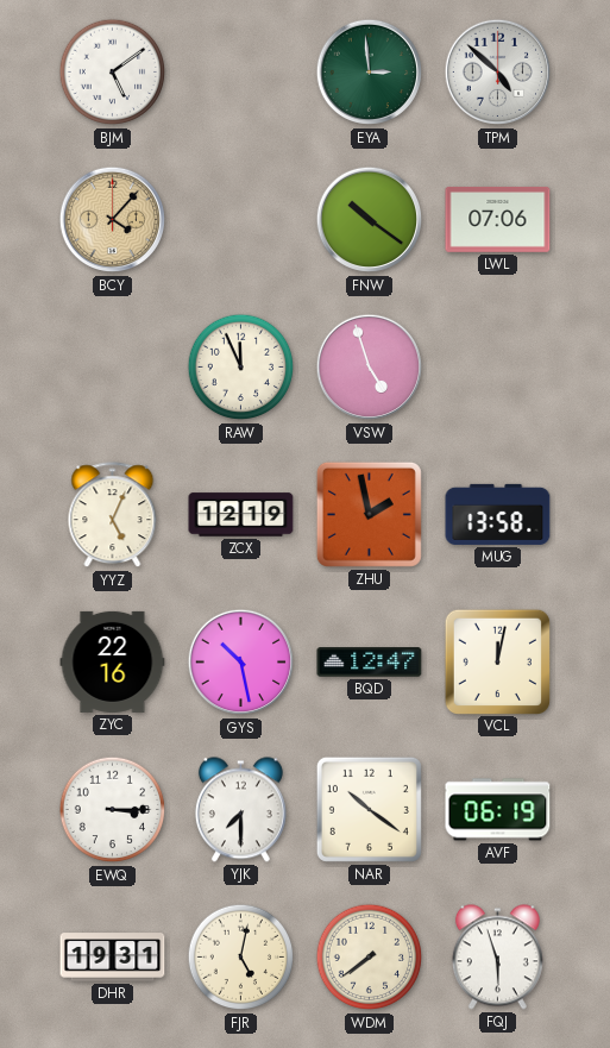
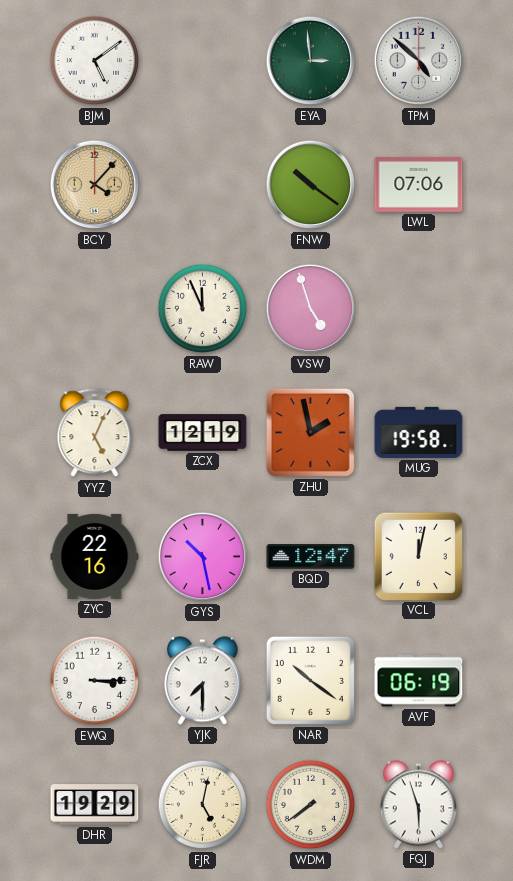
MUG: 13:58 -> 19:58
DHR: 19:31 -> 19:29
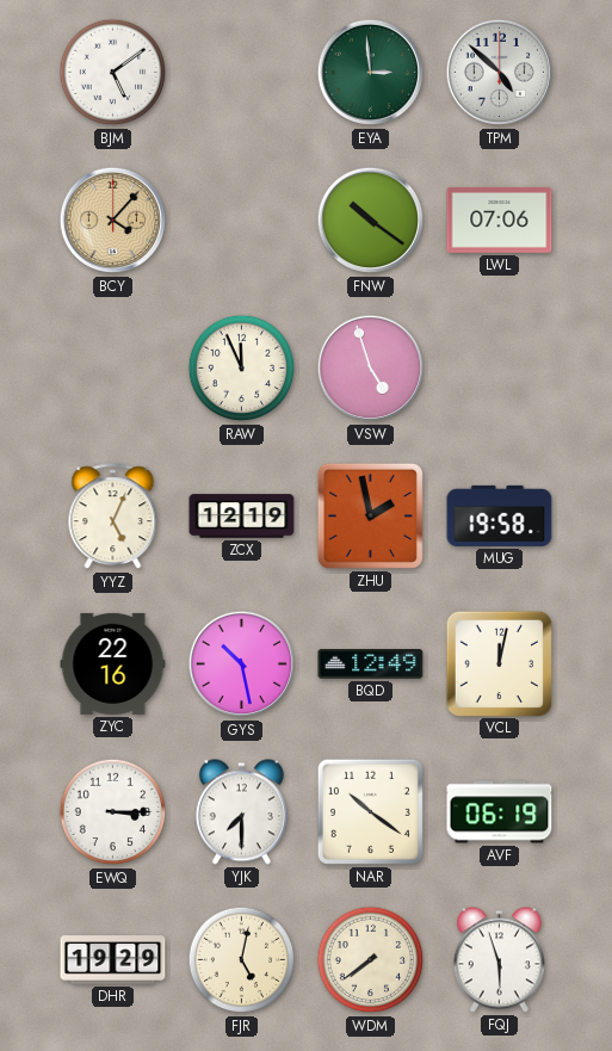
BQD: 12:47 -> 12:49
